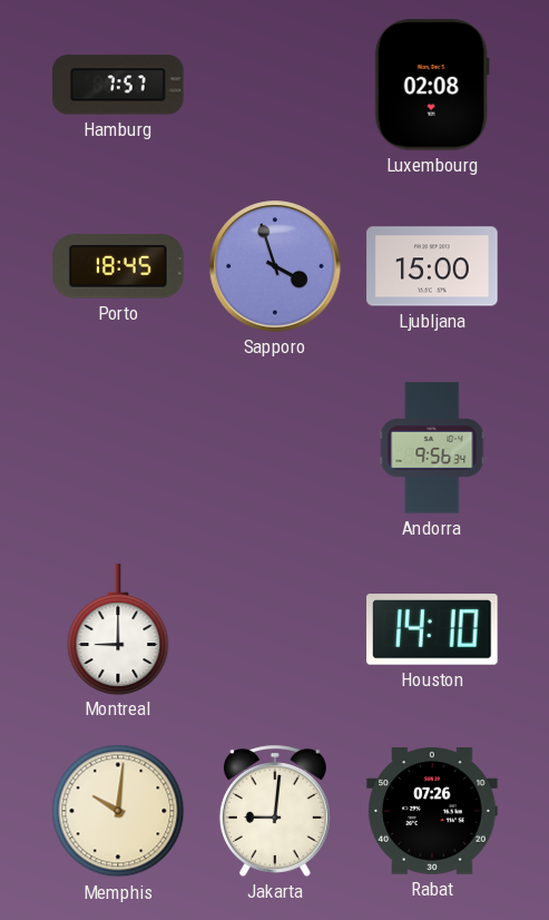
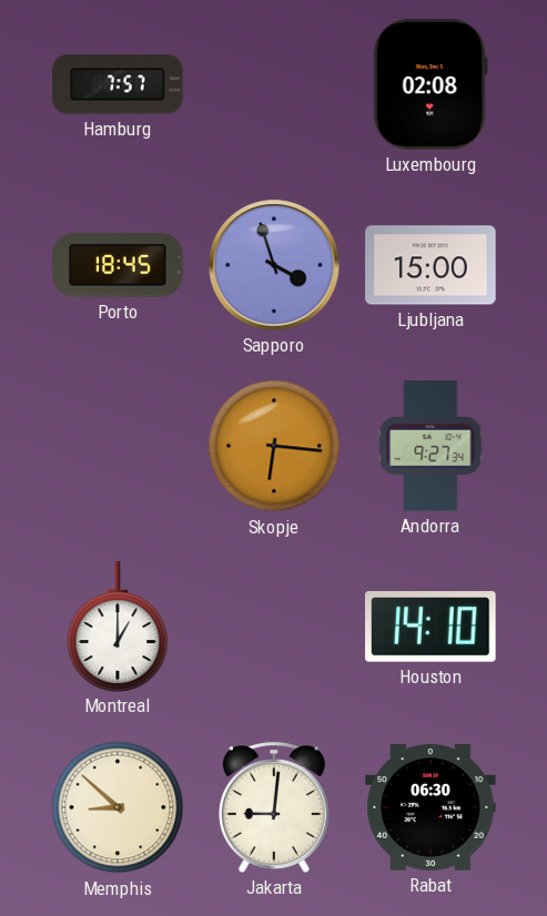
Skopje: none -> 6:16
Andorra: 9:56 -> 9:27
Montreal: 9:00 -> 1:00
Memphis: 10:01 -> 8:52
Rabat: 07:26 -> 06:30
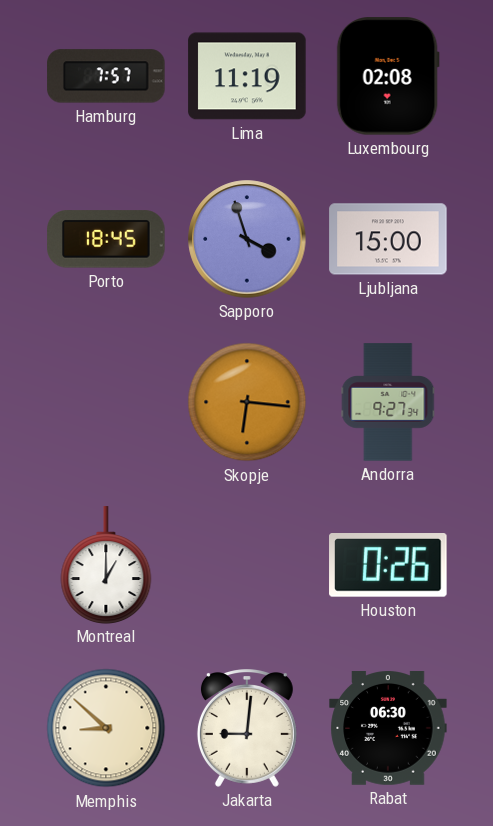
Lima: none -> 11:19
Houston: 14:10 -> 0:26
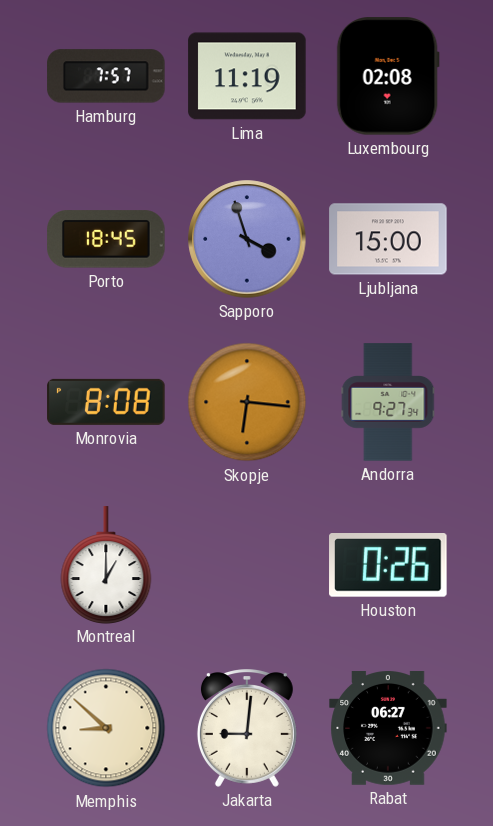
Monrovia: none -> 8:08
Rabat: 06:30 -> 06:27
